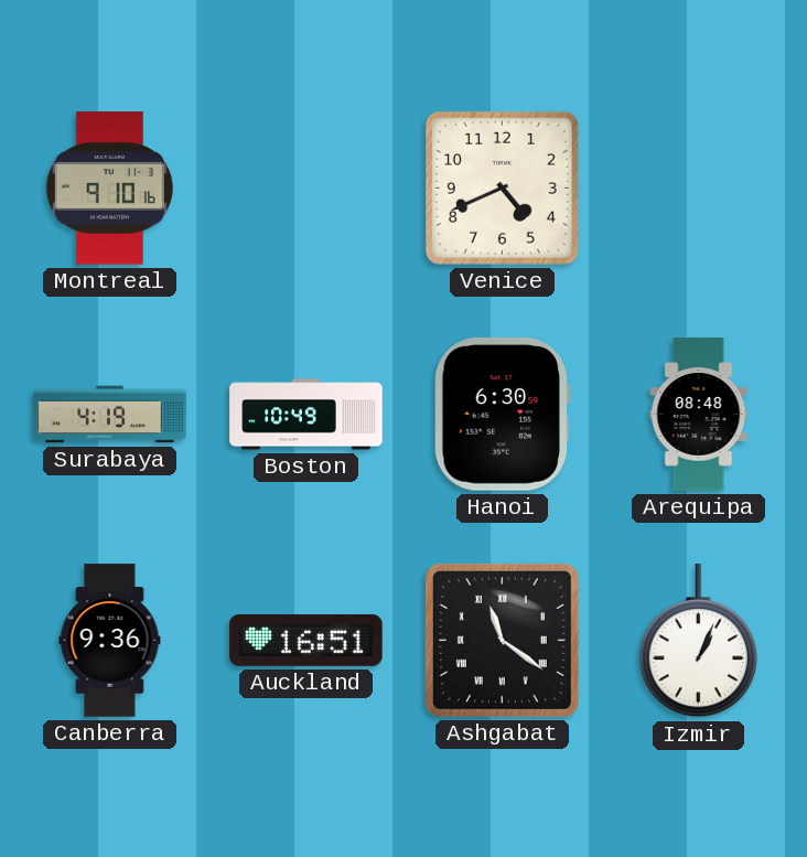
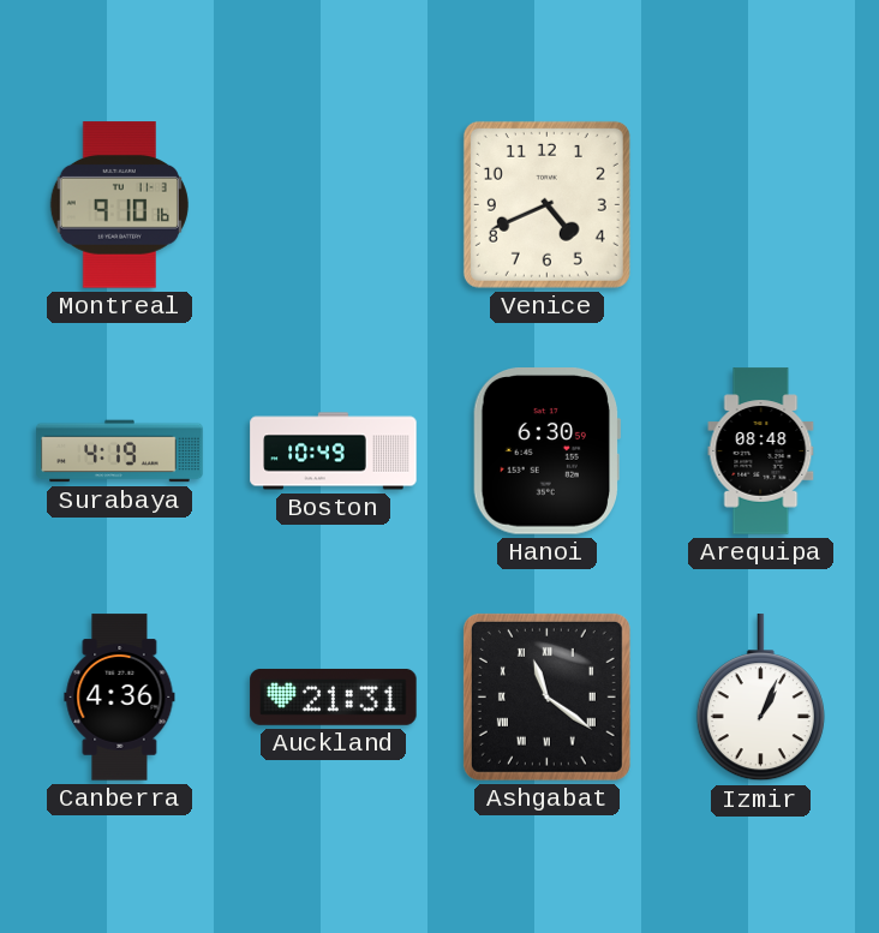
Canberra: 9:36 -> 4:36
Auckland: 16:51 -> 21:31
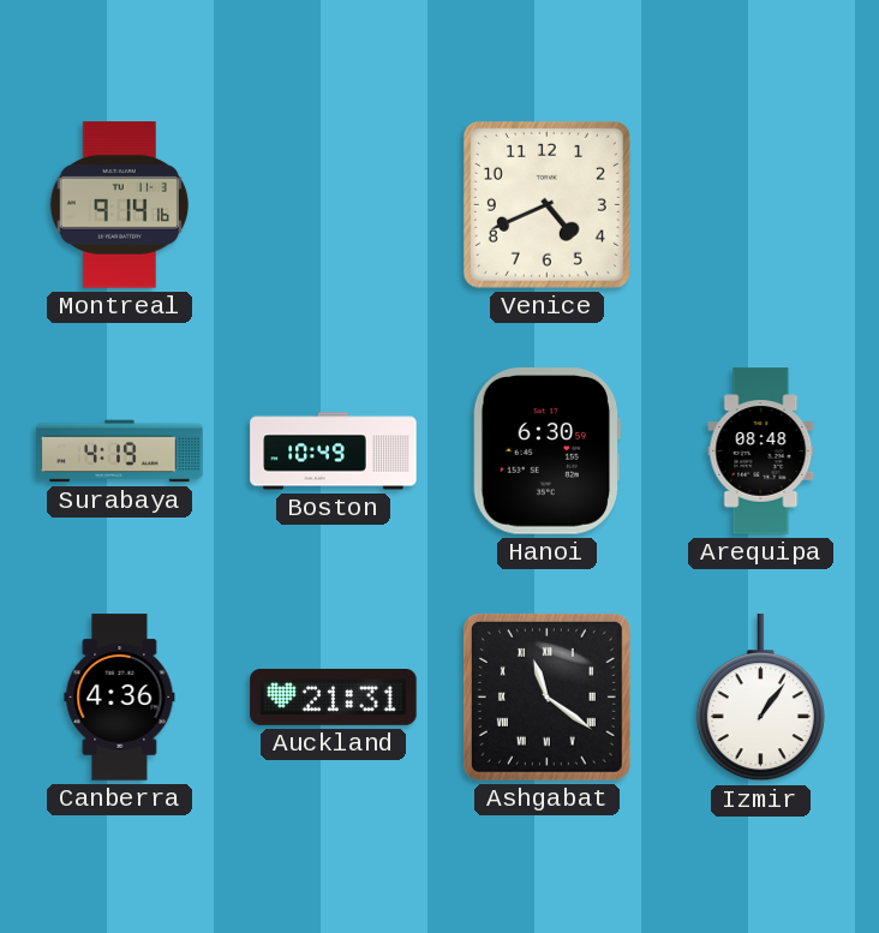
Montreal: 9:10 -> 9:14
Izmir: 1:04 -> 1:06
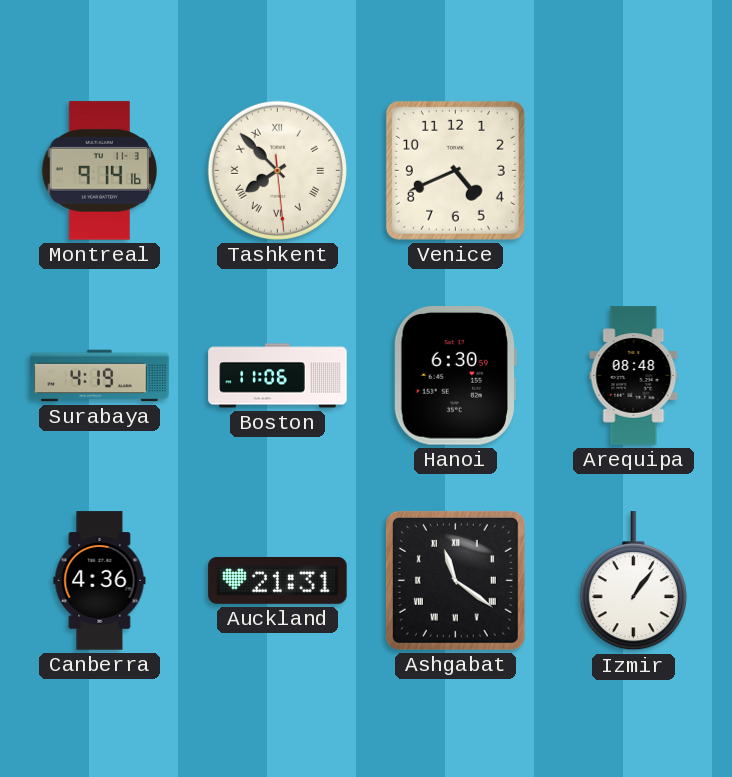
Tashkent: none -> 7:52
Boston: 10:49 -> 11:06
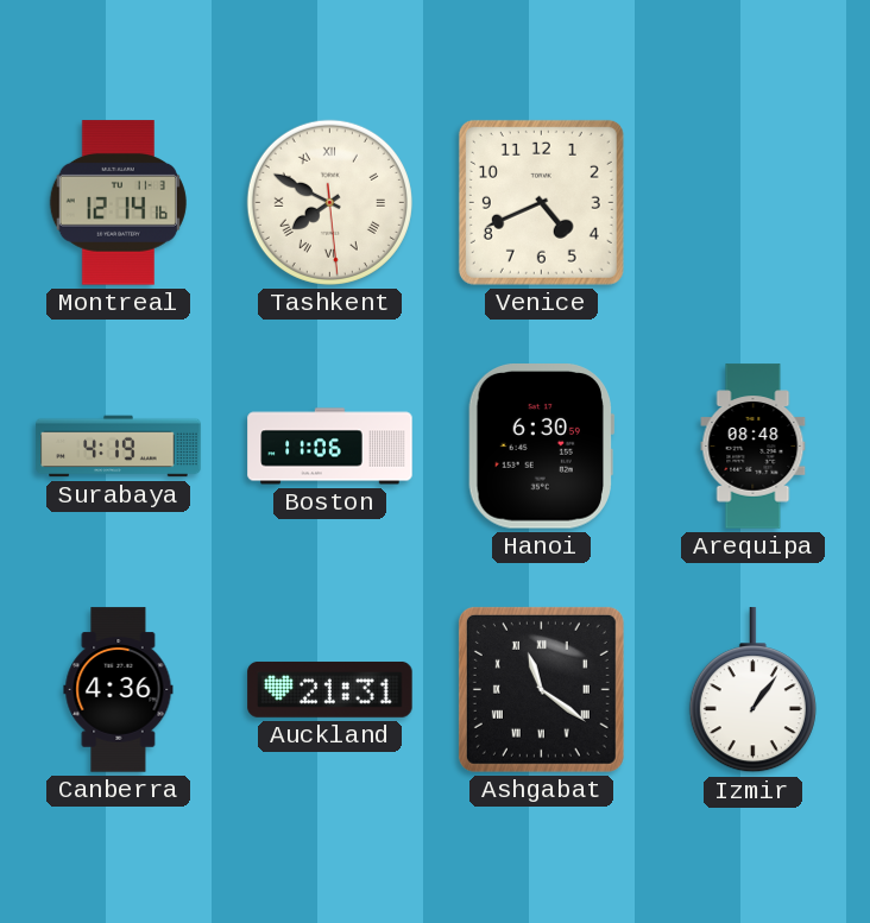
Montreal: 9:14 -> 12:14
Tashkent: 7:52 -> 7:49
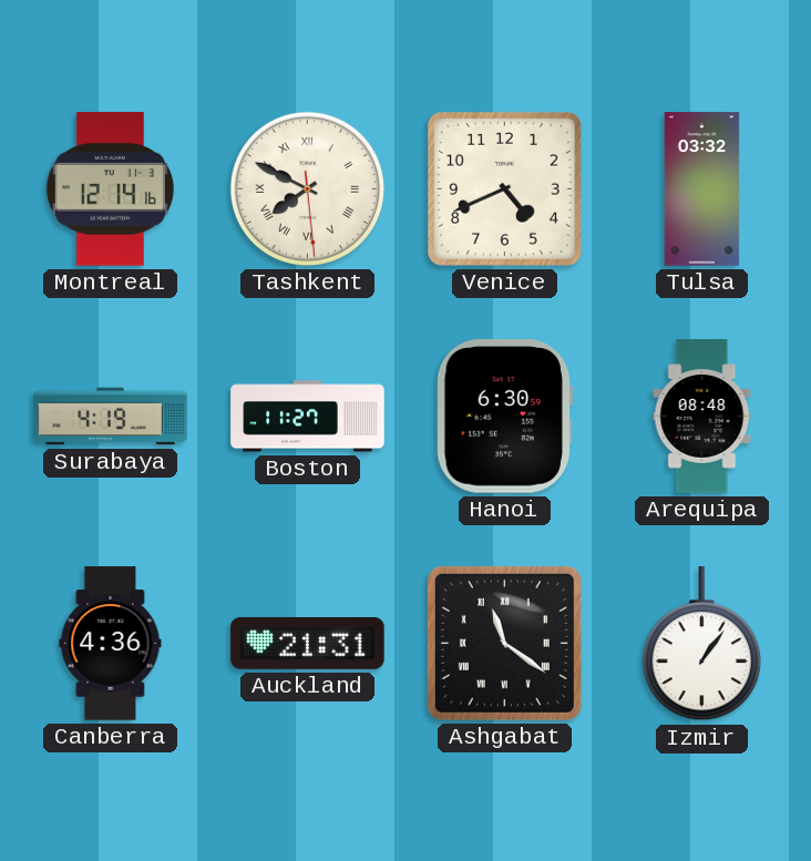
Tulsa: none -> 03:32
Boston: 11:06 -> 11:27
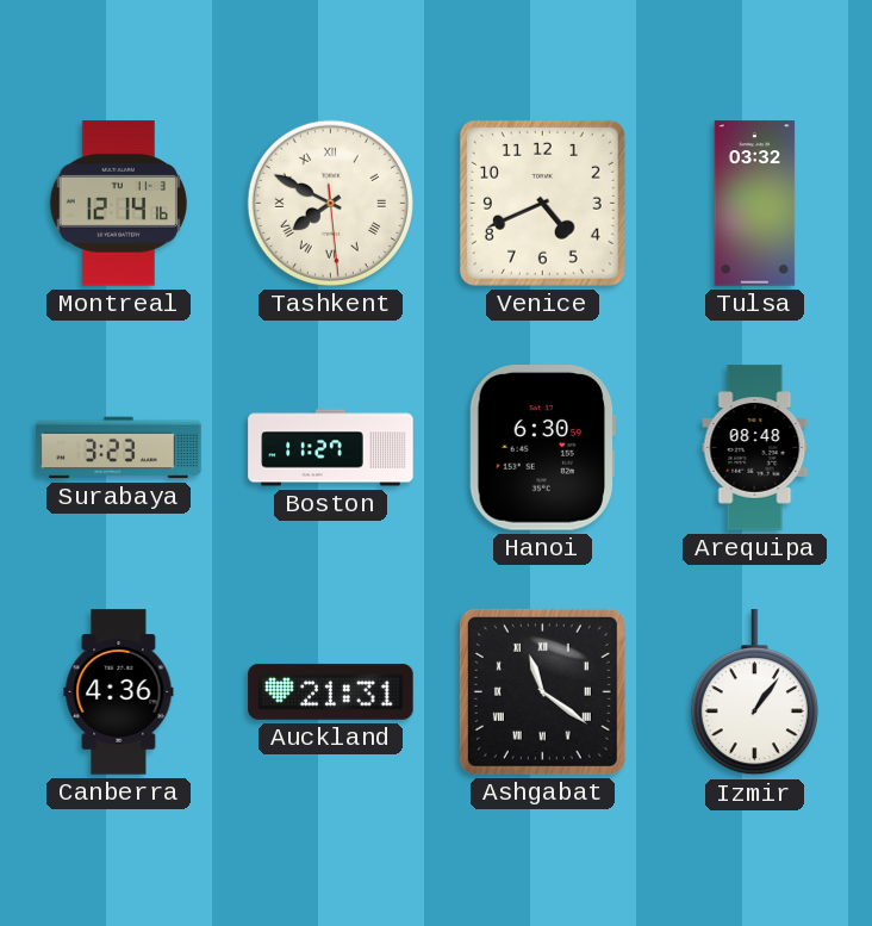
Surabaya: 4:19 -> 3:23
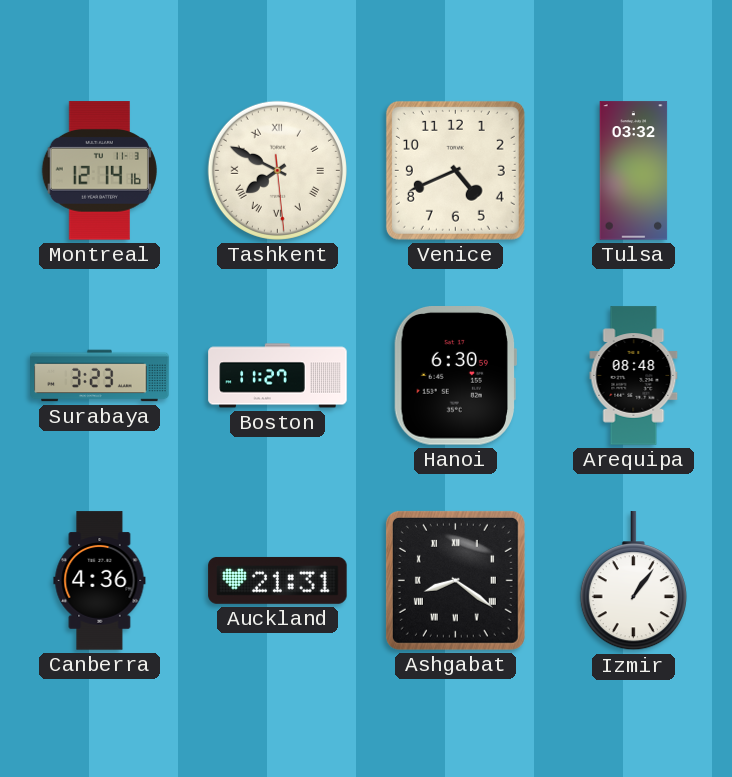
Ashgabat: 11:21 -> 8:21
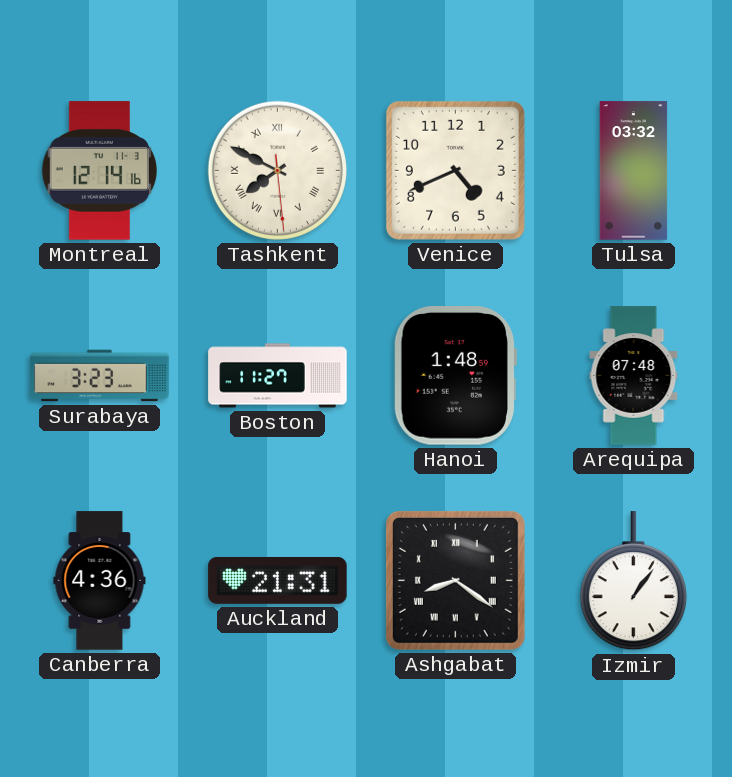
Hanoi: 6:30 -> 1:48
Arequipa: 08:48 -> 07:48
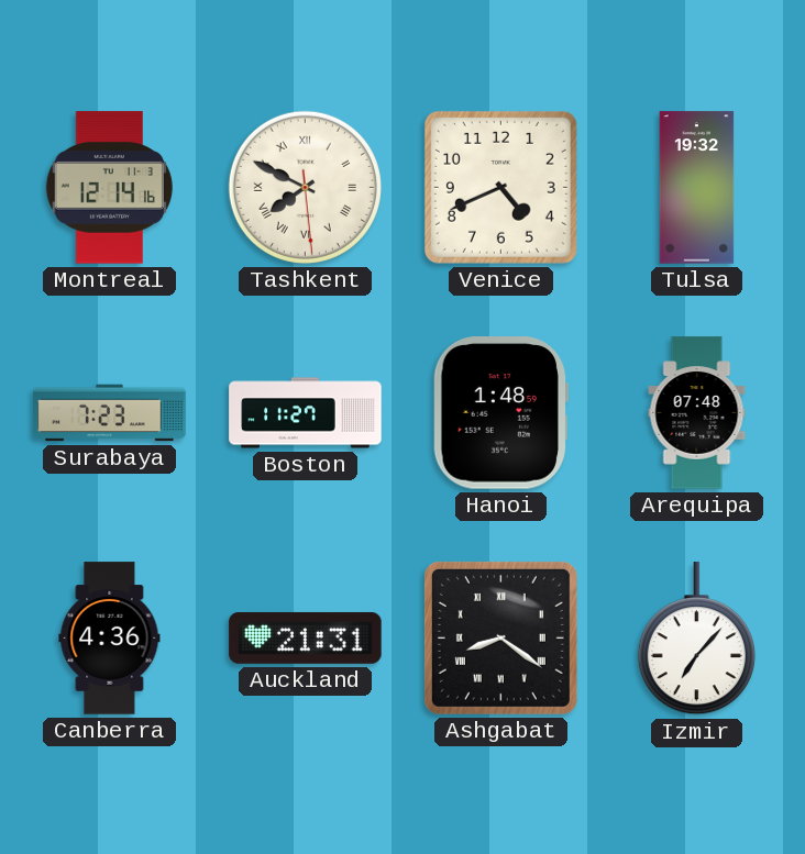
Tulsa: 03:32 -> 19:32
Surabaya: 3:23 -> 7:23
Izmir: 1:06 -> 7:07
